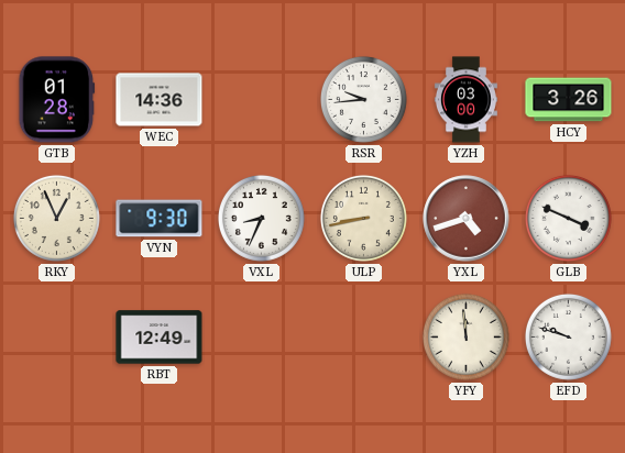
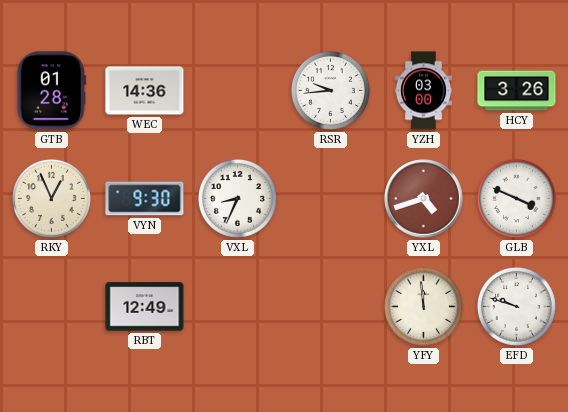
ULP: 8:43 -> none
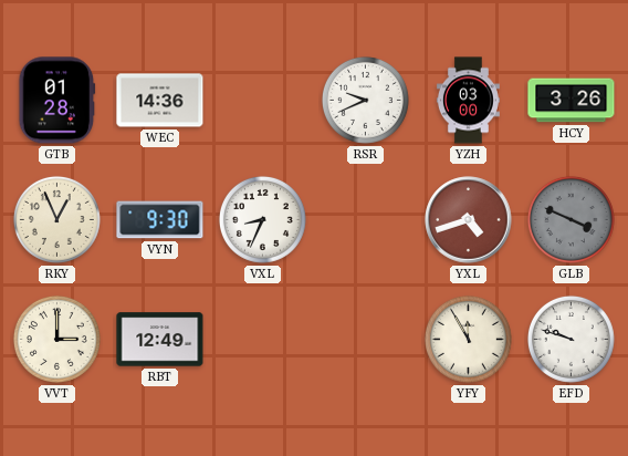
RSR: 9:44 -> 9:41
GLB dial: white -> grey
VVT: none -> 3:00
YFY: 11:59 -> 11:55
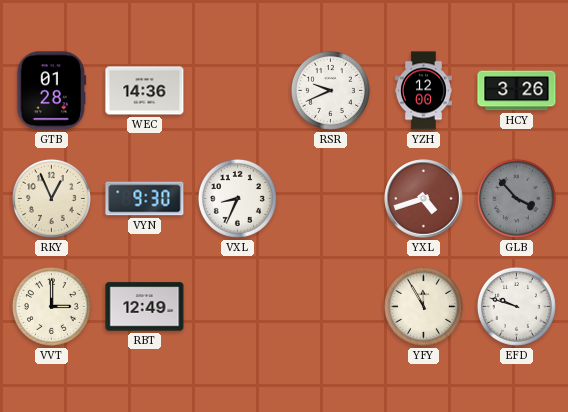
YZH: 03:00 -> 12:00
GLB: 3:49 -> 3:53
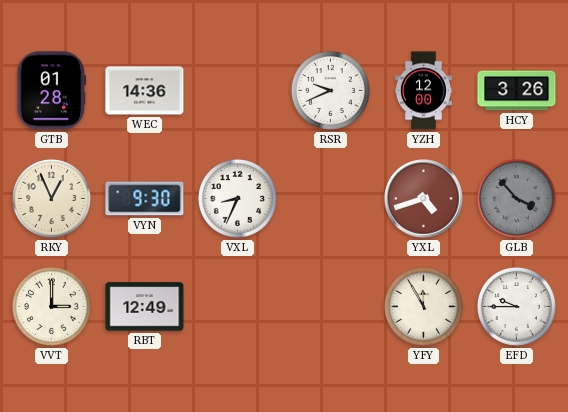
EFD: 9:48 -> 9:45
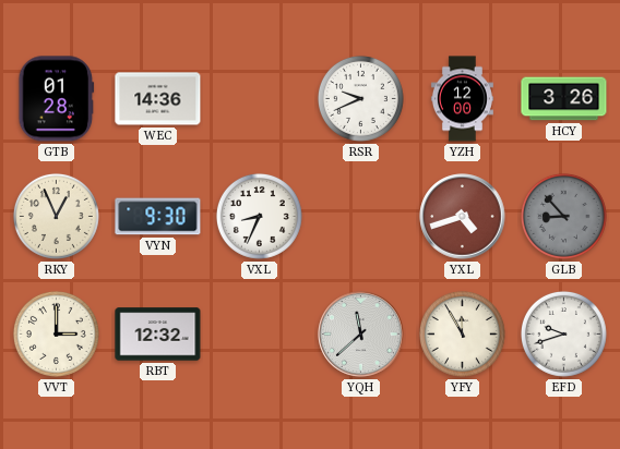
GLB: 3:53 -> 8:53
RBT: 12:49 -> 12:32
YQH: none -> 11:38
EFD: 9:45 -> 9:42
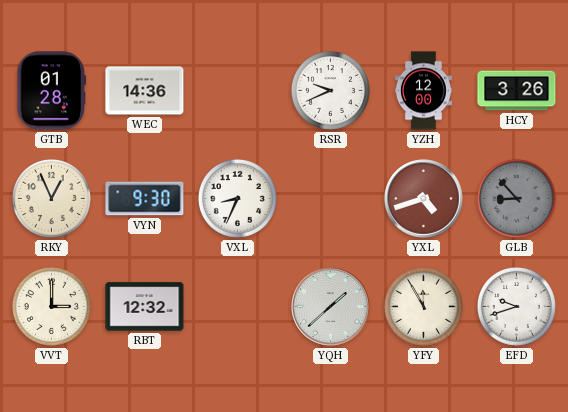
YQH: 11:38 -> 1:38
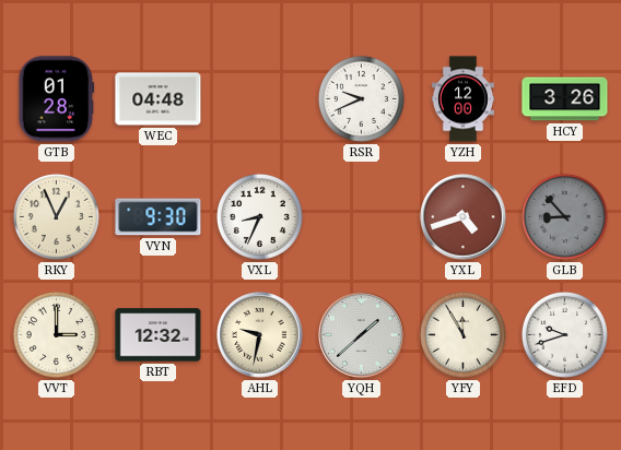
WEC: 14:36 -> 04:48
AHL: none -> 9:32
